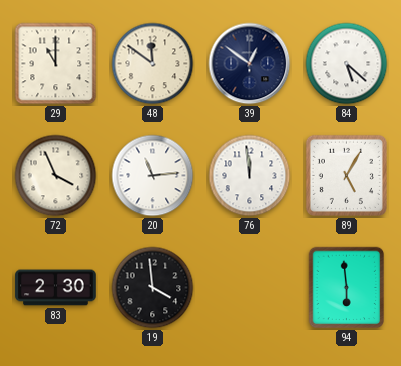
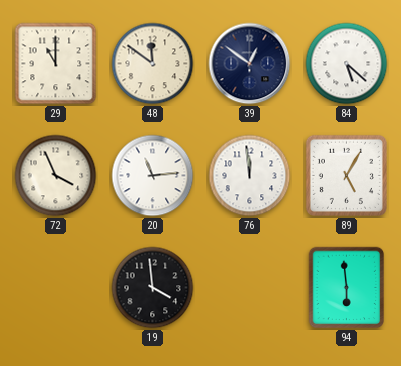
83: 2:30 -> none
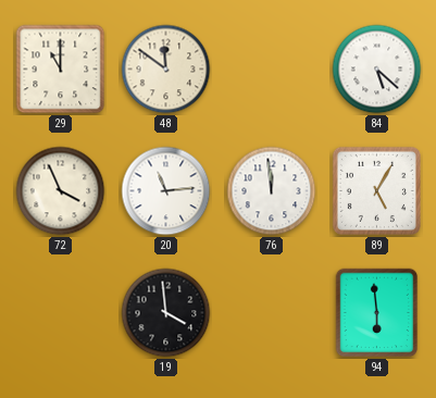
39: 12:51 -> none
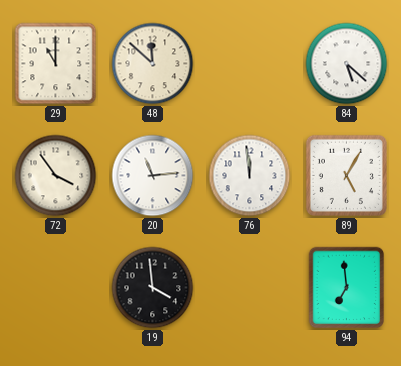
48: 11:51 -> 11:52
72: 3:56 -> 3:54
94: 5:59 -> 6:59
